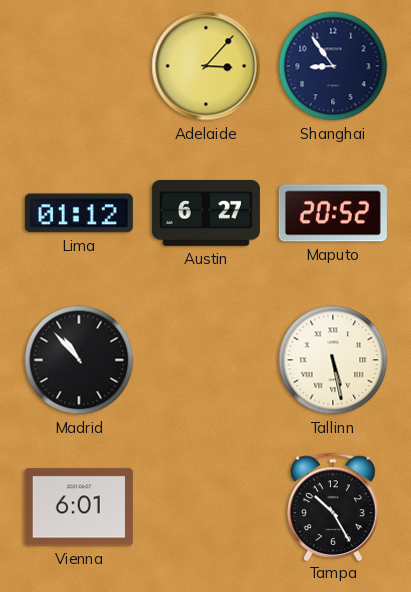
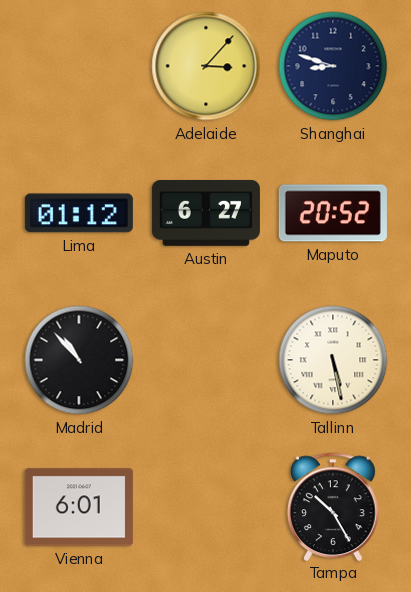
Shanghai: 8:54 -> 8:48
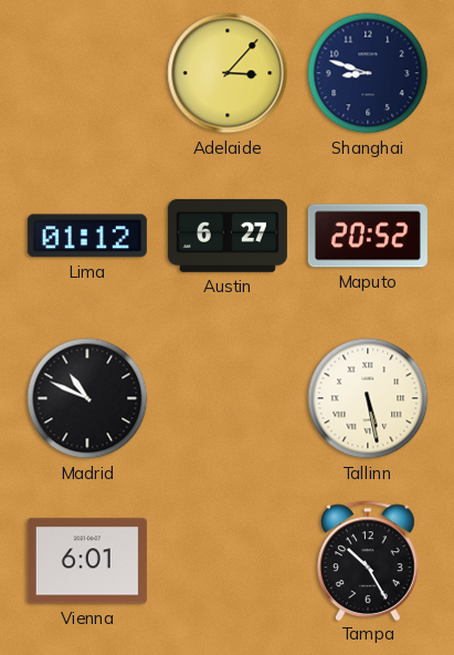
Madrid: 10:53 -> 10:49
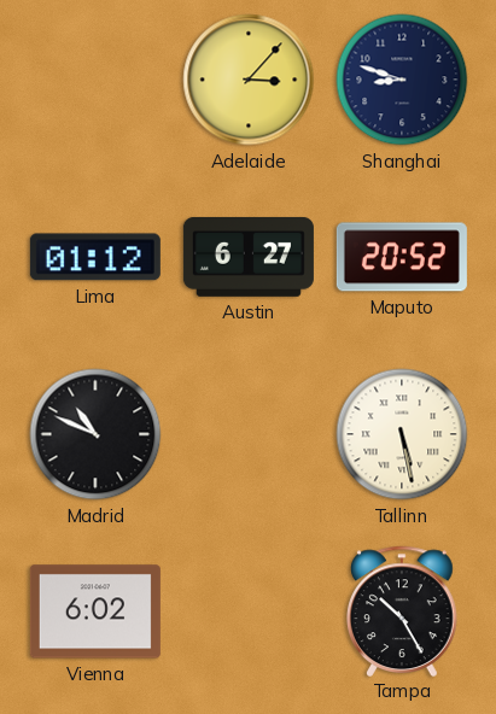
Vienna: 6:01 -> 6:02
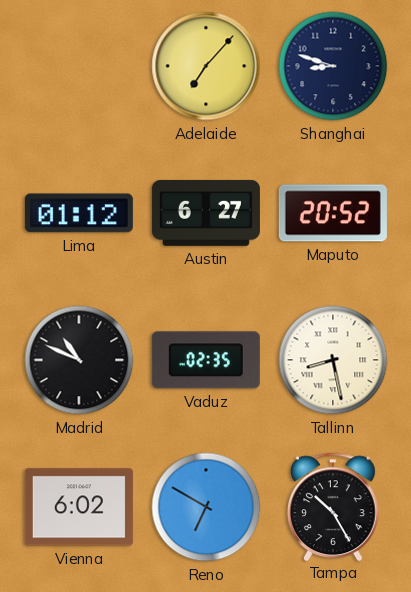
Adelaide: 3:07 -> 7:07
Vaduz: none -> 02:35
Tallinn: 5:28 -> 8:28
Reno: none -> 6:50
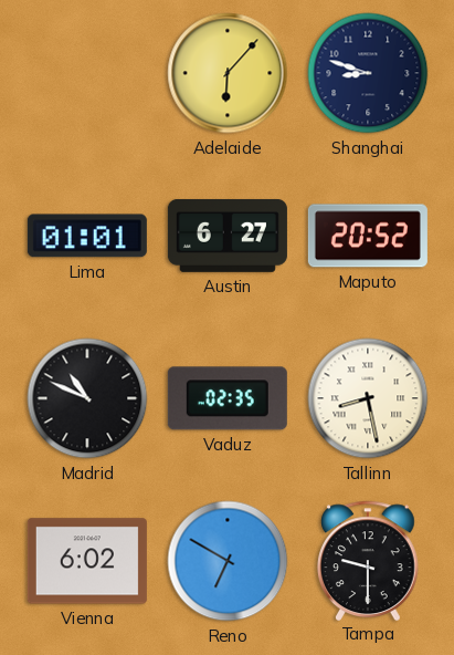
Adelaide: 7:07 -> 6:07
Lima: 01:12 -> 01:01
Tampa: 10:25 -> 9:30
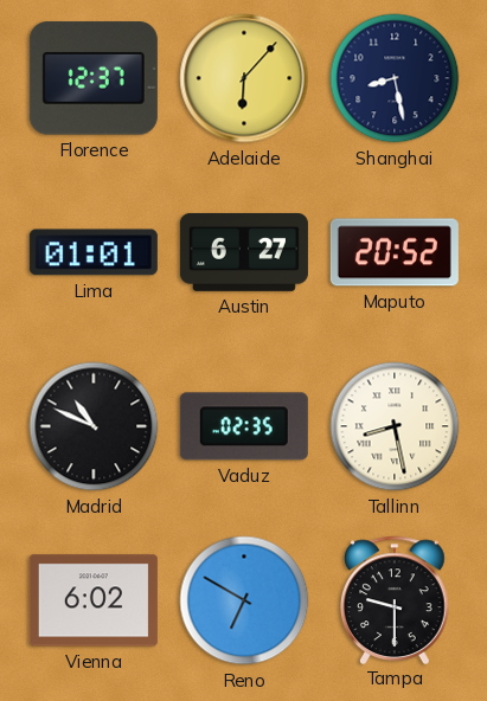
Florence: none -> 12:37
Shanghai: 8:48 -> 8:28
